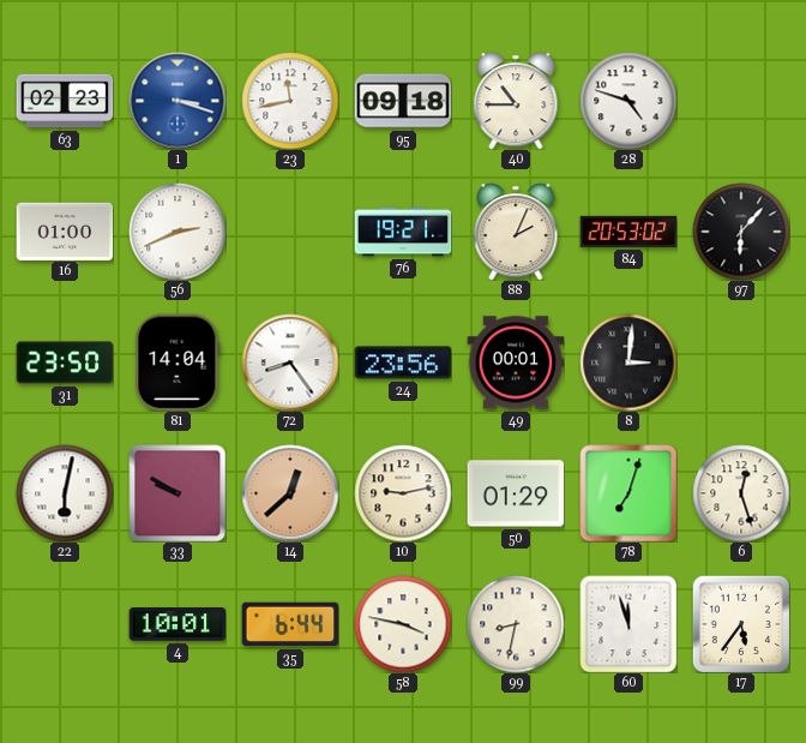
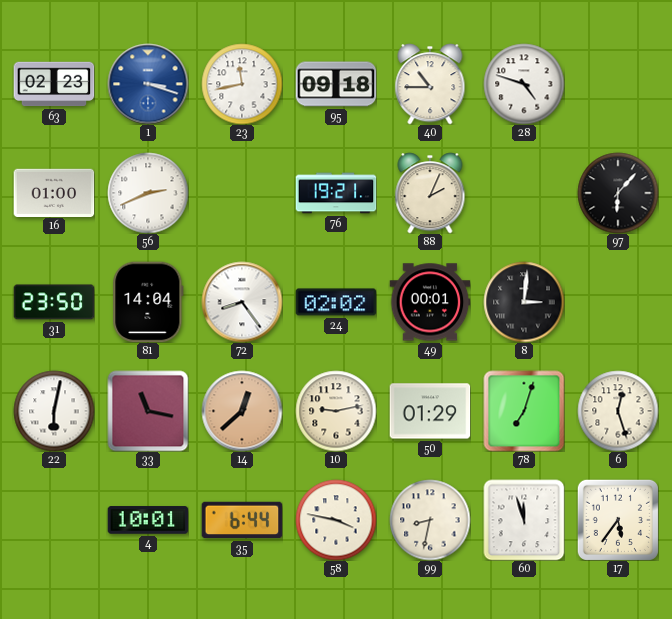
84: 20:53 -> none
24: 23:56 -> 02:02
33: 9:50 -> 11:17
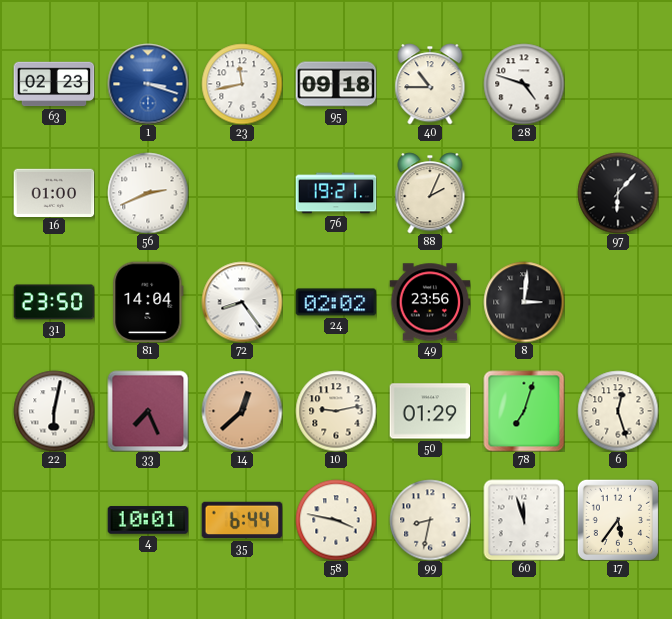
49: 00:01 -> 23:56
33: 11:17 -> 7:26
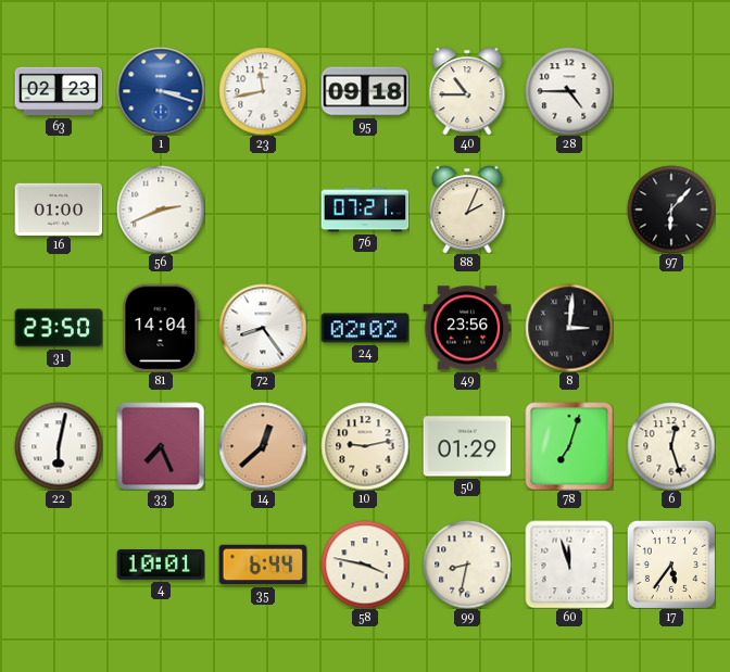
28: 4:48 -> 4:45
76: 19:21 -> 07:21
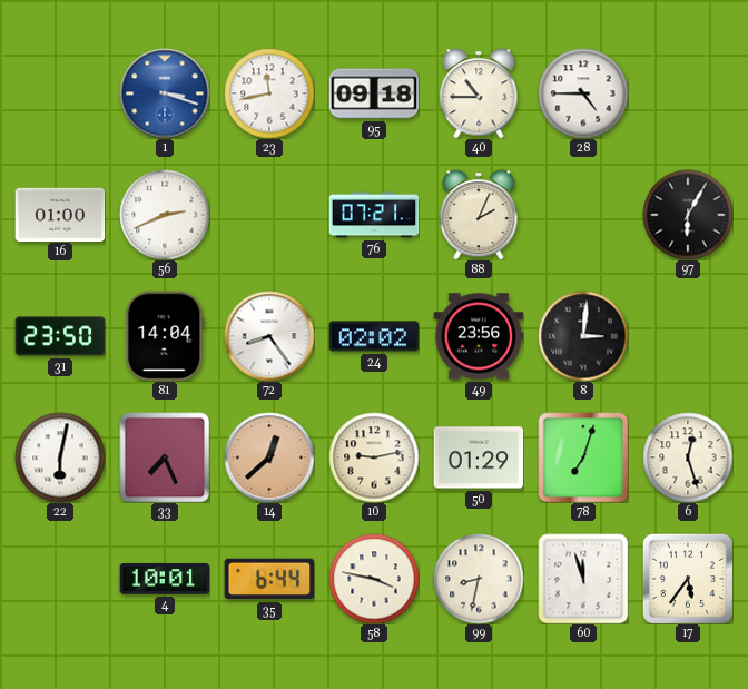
63: 02:23 -> none
97: 6:07 -> 6:05
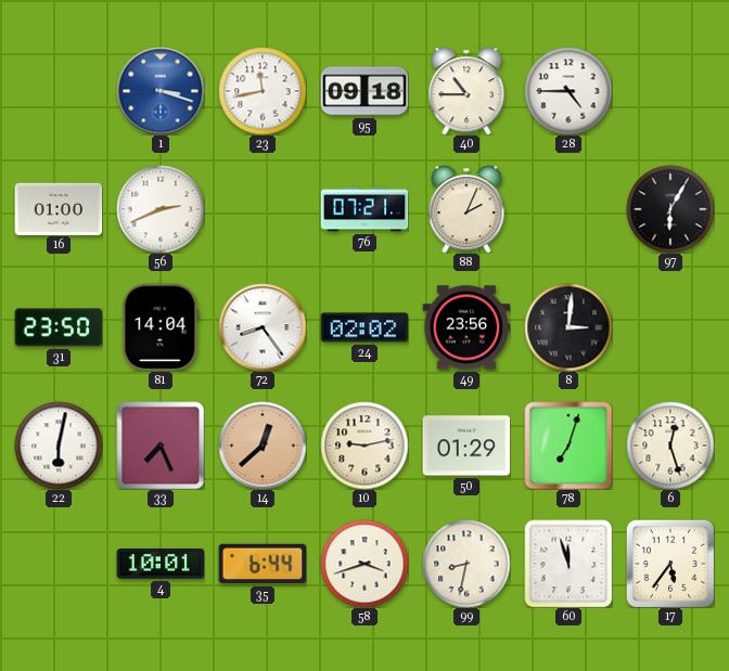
58: 3:47 -> 3:42
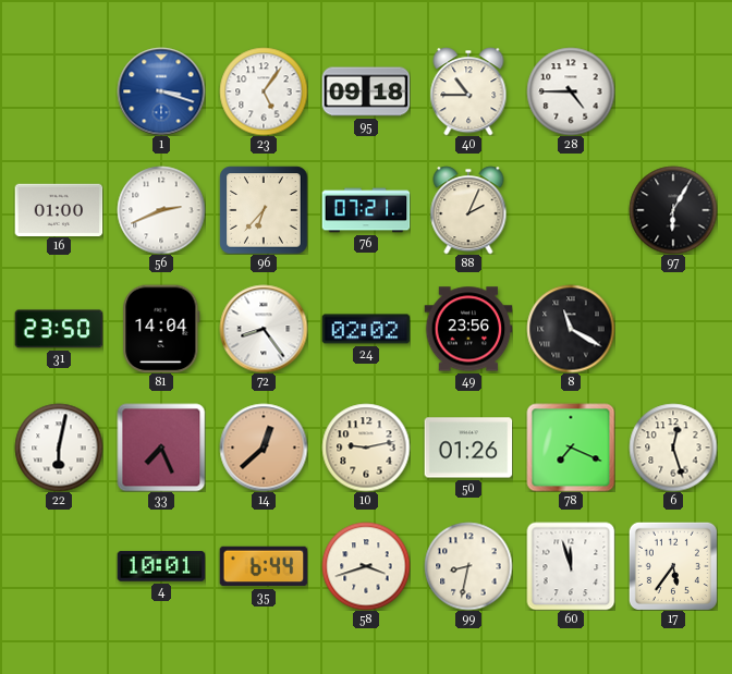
23: 11:43 -> 5:06
96: none -> 6:37
8: 3:01 -> 11:20
50: 01:29 -> 01:26
78: 7:03 -> 7:19
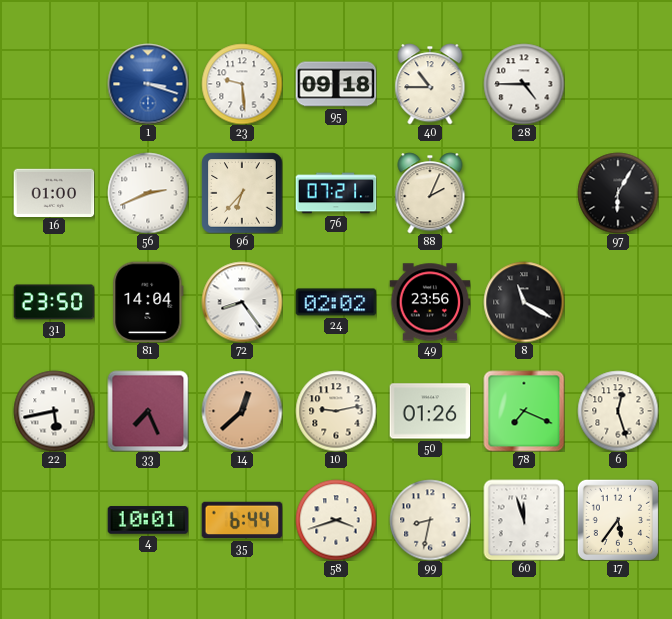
23: 5:06 -> 9:29
22: 6:02 -> 5:43
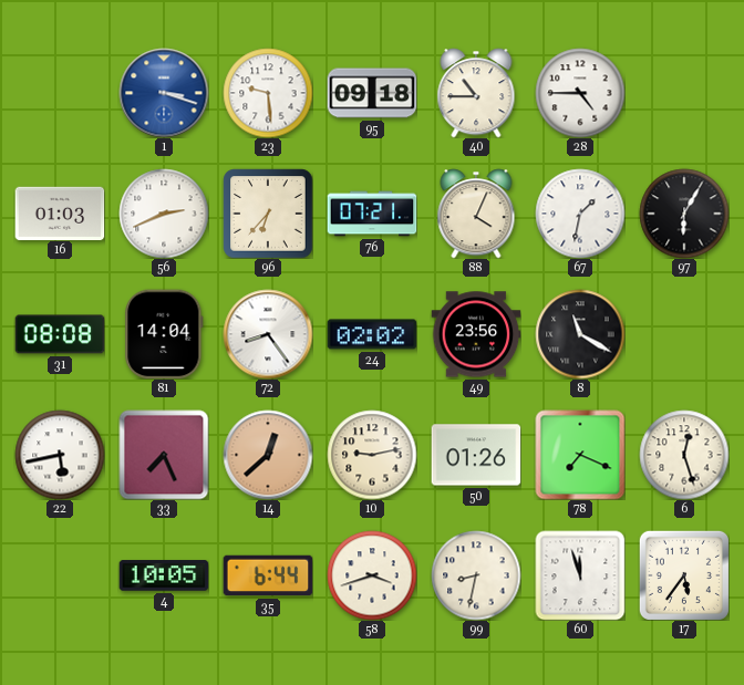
16: 01:00 -> 01:03
88: 2:04 -> 4:04
67: none -> 1:32
31: 23:50 -> 08:08
4: 10:01 -> 10:05
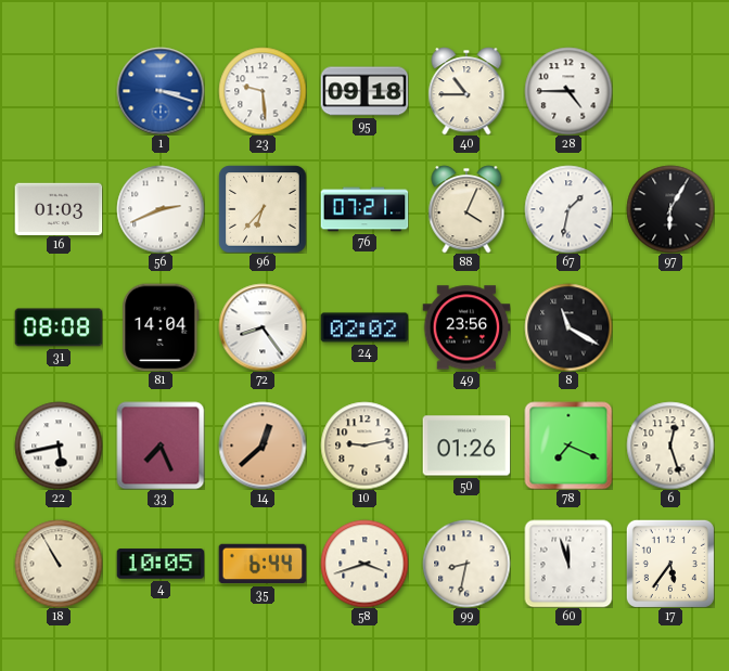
18: none -> 10:55
